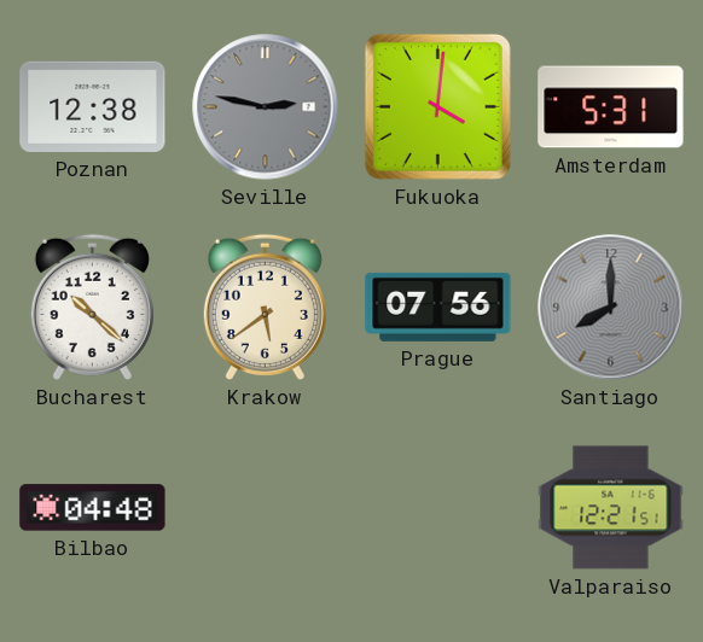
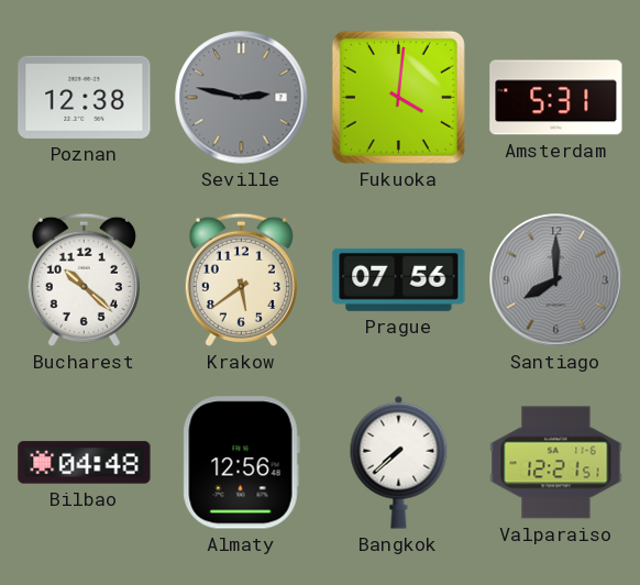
Almaty: none -> 12:56
Bangkok: none -> 7:38
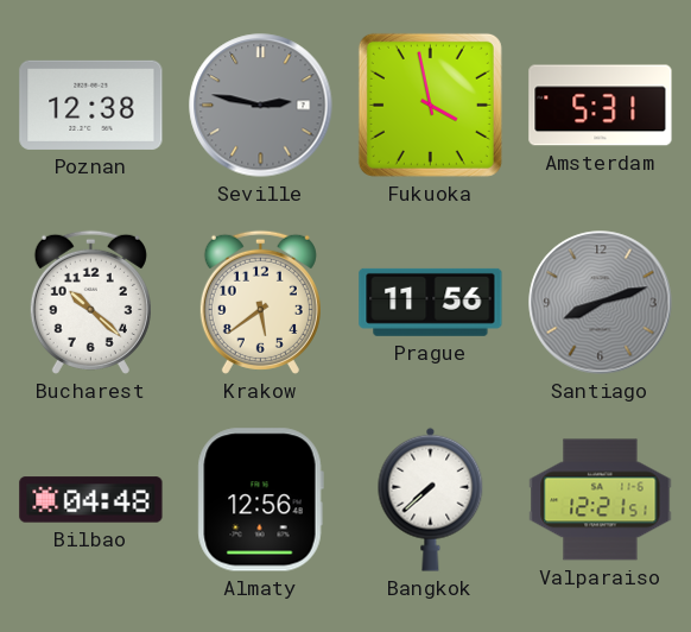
Fukuoka: 4:01 -> 3:58
Prague: 07:56 -> 11:56
Santiago: 8:00 -> 8:12
